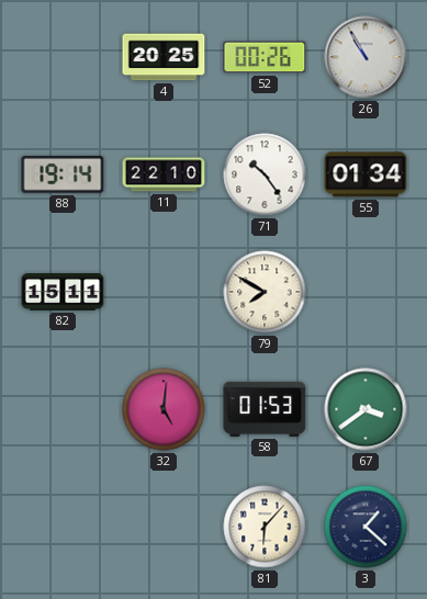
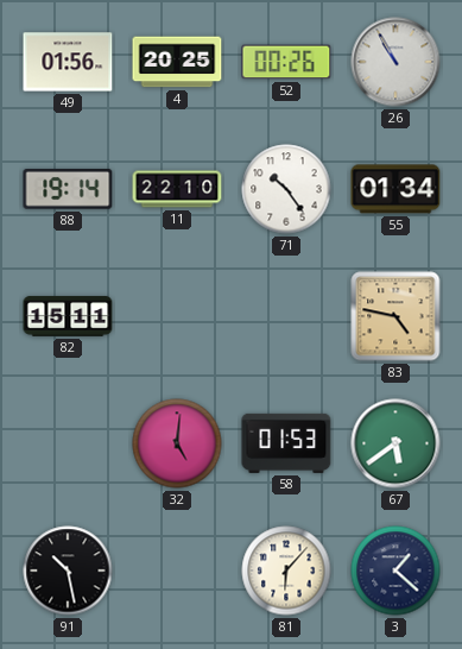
49: none -> 01:56
79: 7:50 -> none
83: none -> 4:47
67: 3:39 -> 5:39
91: none -> 10:28
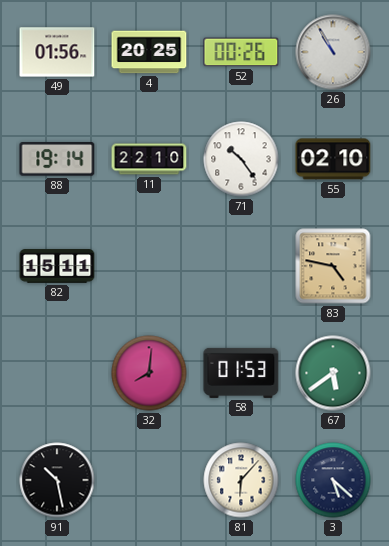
55: 01:34 -> 02:10
32: 5:01 -> 8:01
3: 1:22 -> 5:22
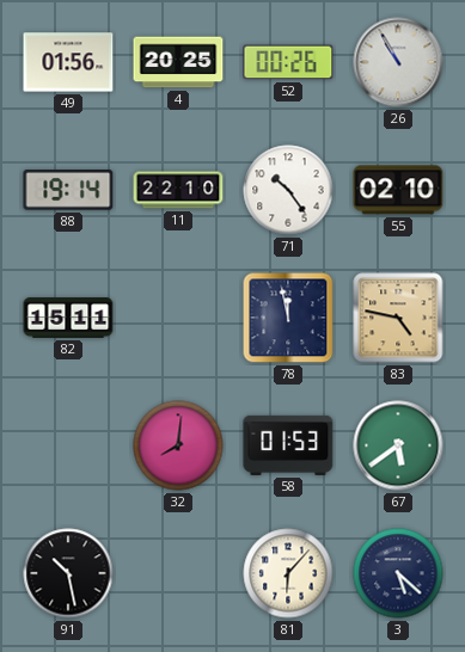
78: none -> 11:58
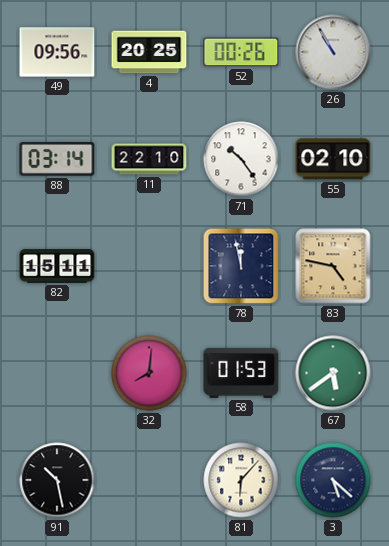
49: 01:56 -> 09:56
88: 19:14 -> 03:14
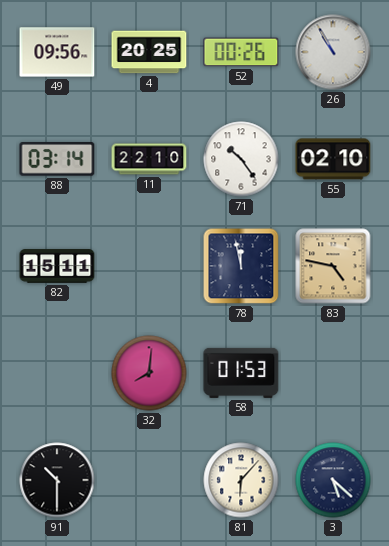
67: 5:39 -> none
91: 10:28 -> 10:30
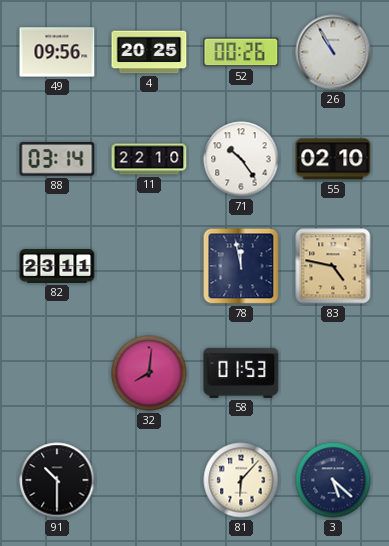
82: 15:11 -> 23:11
